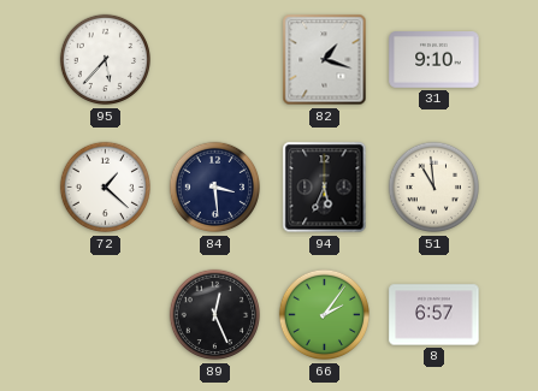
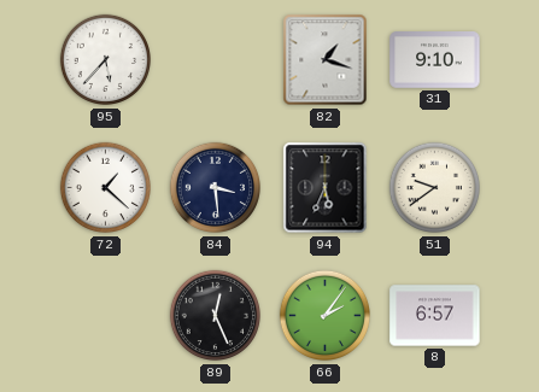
51: 10:59 -> 9:39
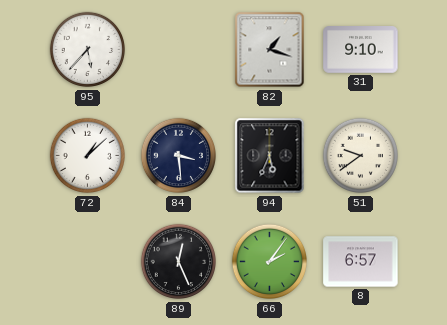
72: 1:22 -> 1:08
